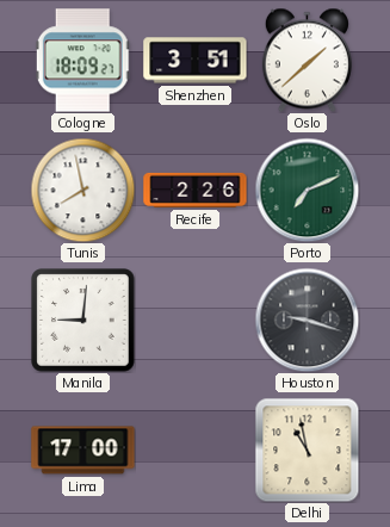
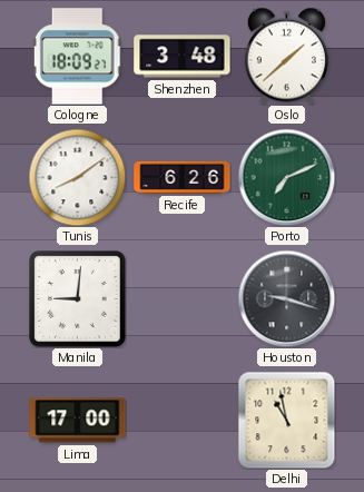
Shenzhen: 3:51 -> 3:48
Tunis: 7:58 -> 8:09
Recife: 2:26 -> 6:26
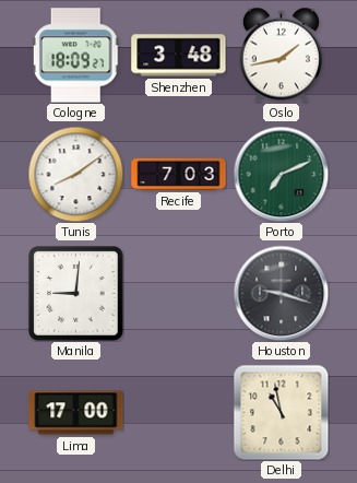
Oslo: 1:38 -> 1:43
Recife: 6:26 -> 7:03
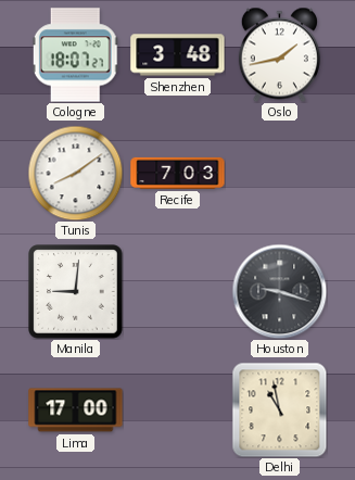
Cologne: 18:09 -> 18:07
Porto: 7:11 -> none
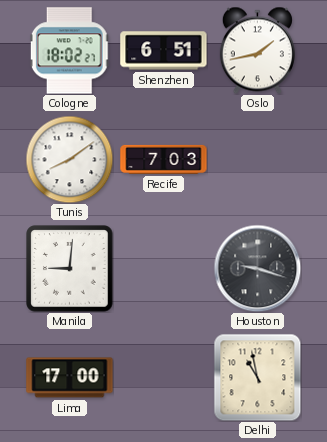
Cologne: 18:07 -> 18:02
Shenzhen: 3:48 -> 6:51
